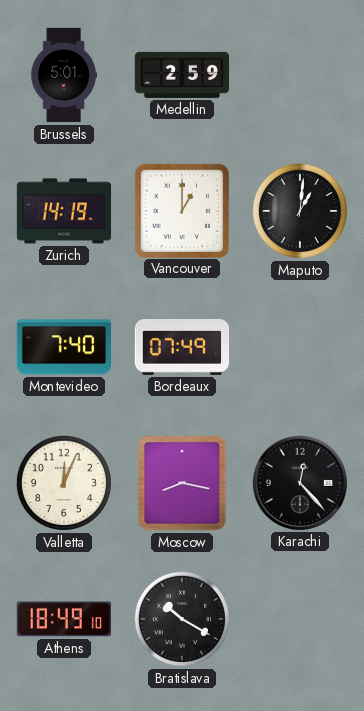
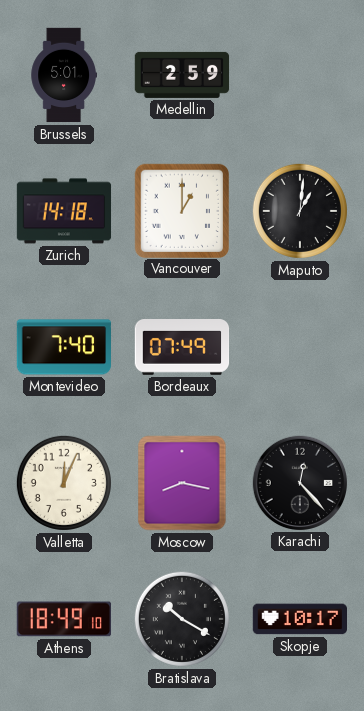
Zurich: 14:19 -> 14:18
Skopje: none -> 10:17
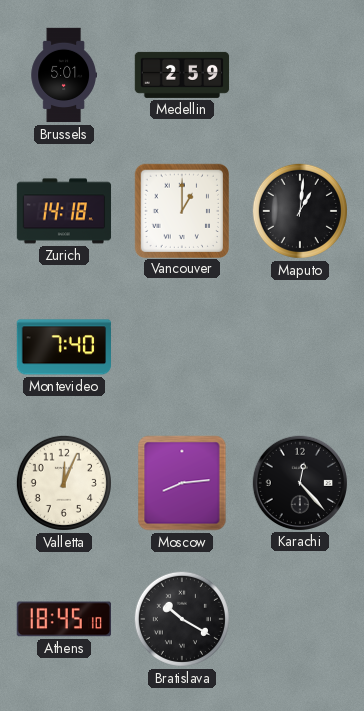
Bordeaux: 07:49 -> none
Moscow: 8:17 -> 8:14
Athens: 18:49 -> 18:45
Skopje: 10:17 -> none
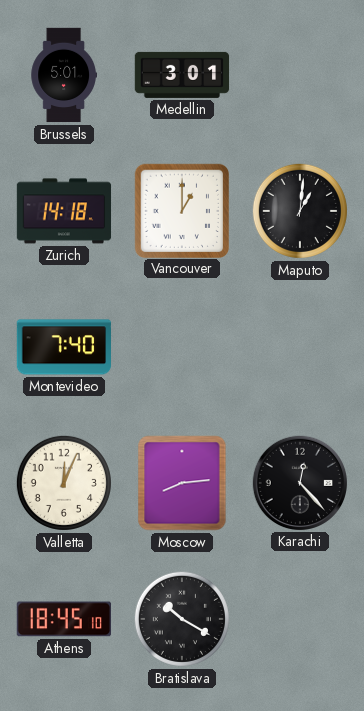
Medellin: 2:59 -> 3:01
